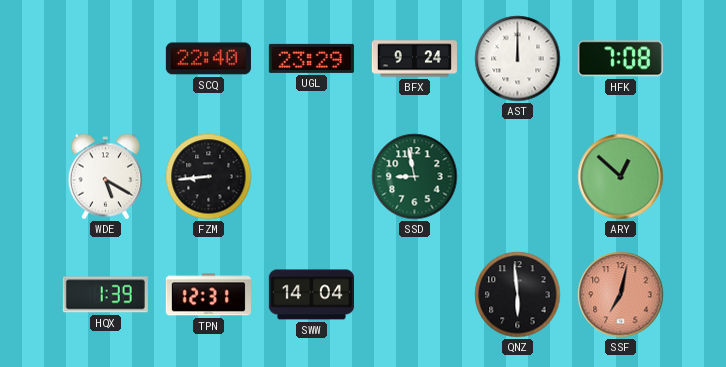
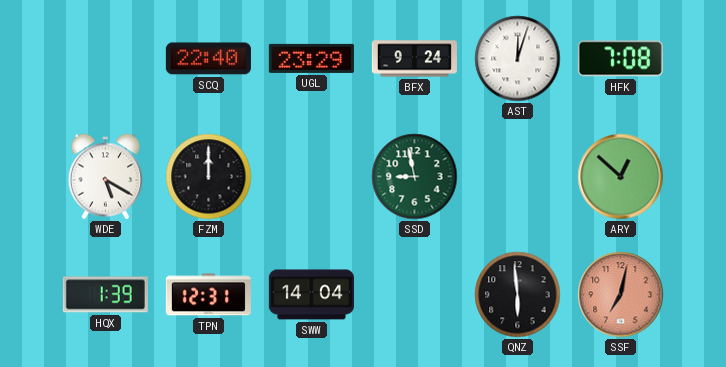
AST: 12:00 -> 12:03
FZM: 8:44 -> 12:00
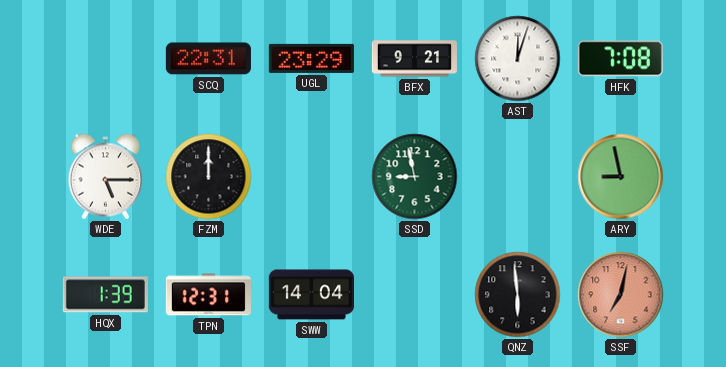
SCQ: 22:40 -> 22:31
BFX: 9:24 -> 9:21
WDE: 5:20 -> 5:15
ARY: 12:52 -> 8:58
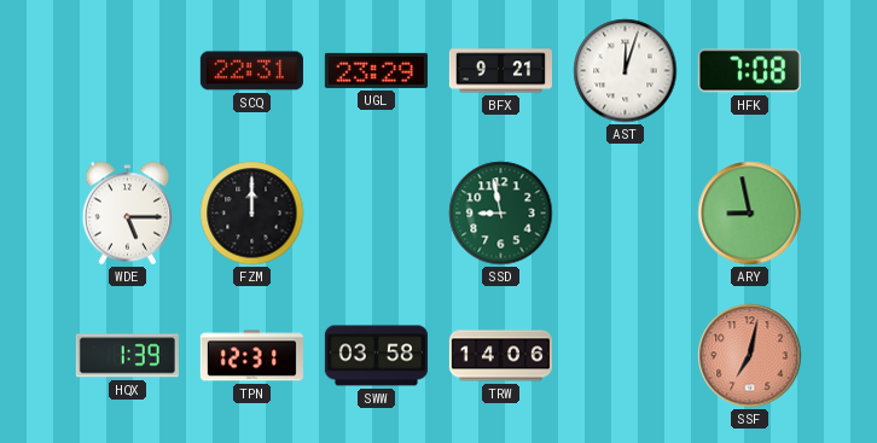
SWW: 14:04 -> 03:58
TRW: none -> 14:06
QNZ: 5:59 -> none
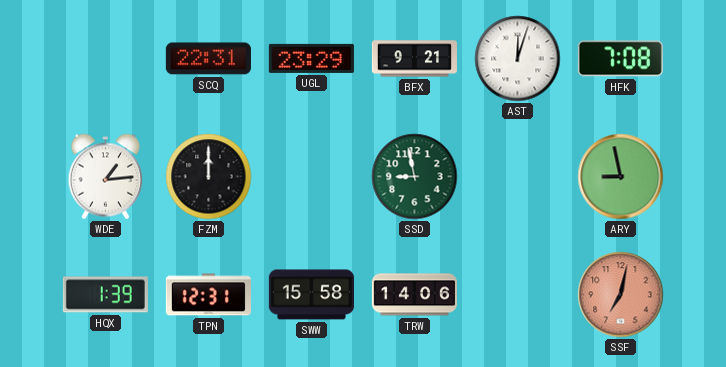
WDE: 5:15 -> 1:14
SWW: 03:58 -> 15:58
